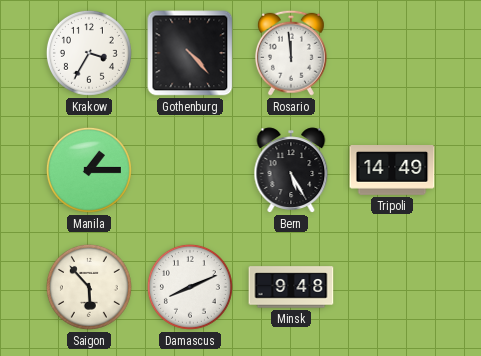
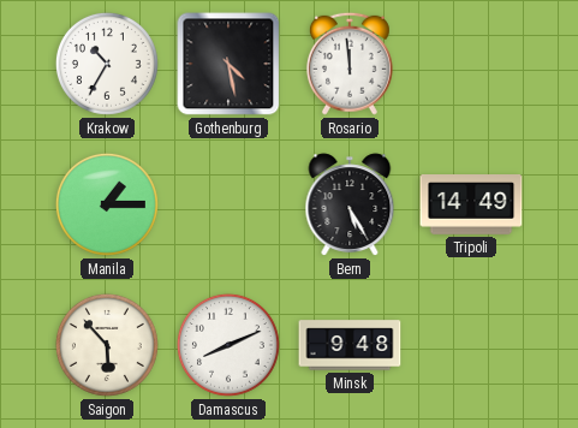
Krakow: 3:35 -> 10:35
Gothenburg: 4:23 -> 4:28
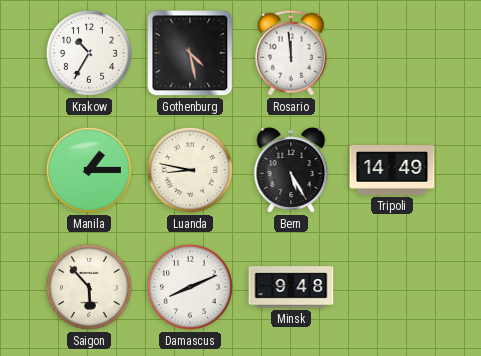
Luanda: none -> 8:47
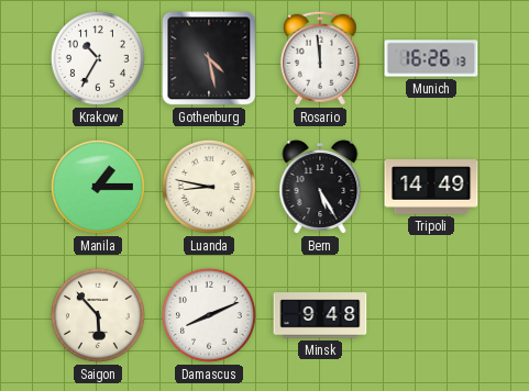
Munich: none -> 16:26
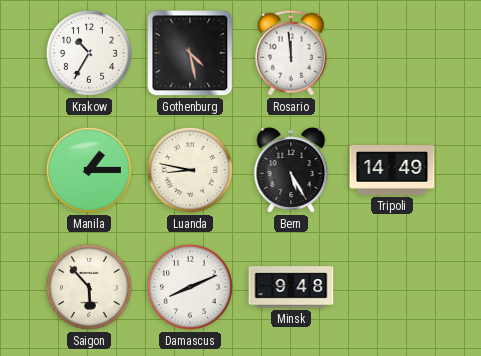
Munich: 16:26 -> none
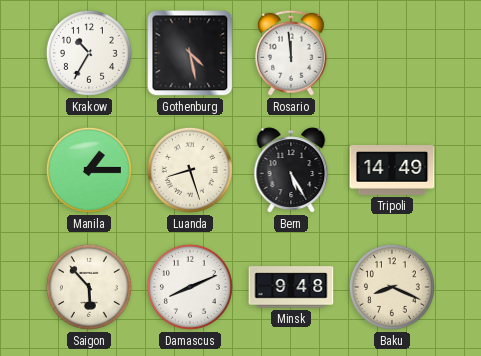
Luanda: 8:47 -> 8:27
Baku: none -> 8:19
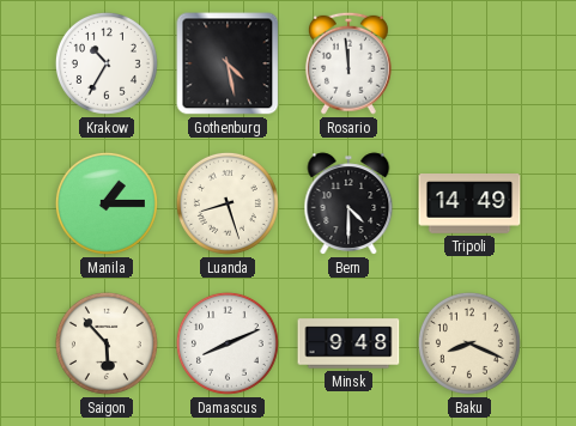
Bern: 5:25 -> 4:30
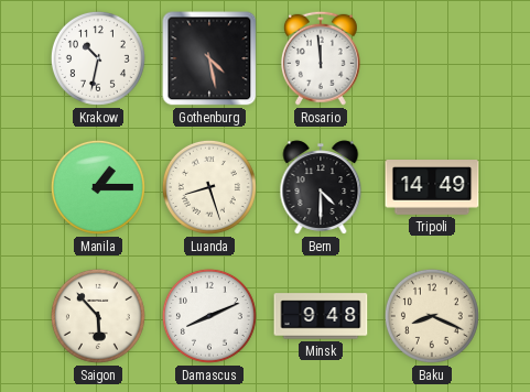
Krakow: 10:35 -> 10:32
